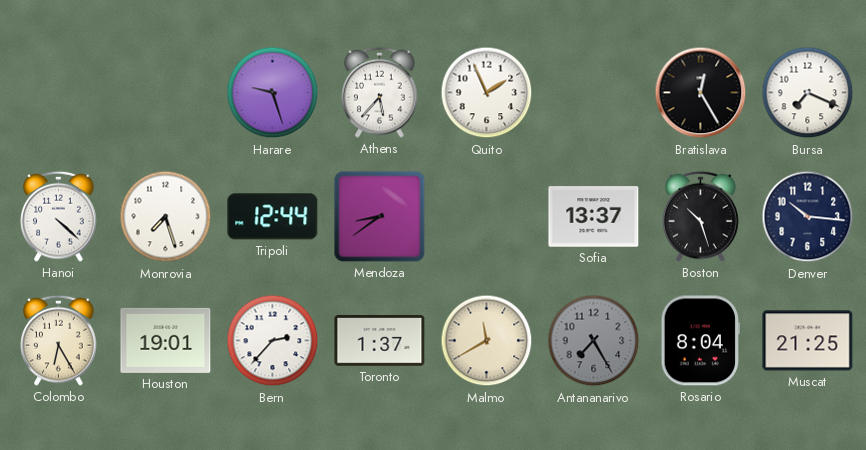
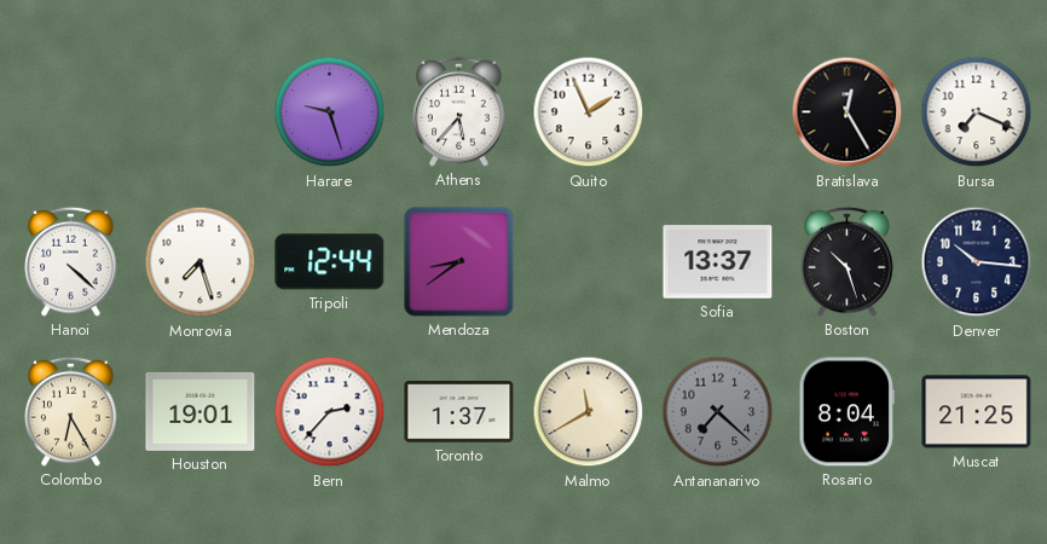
Antananarivo: 7:25 -> 7:22
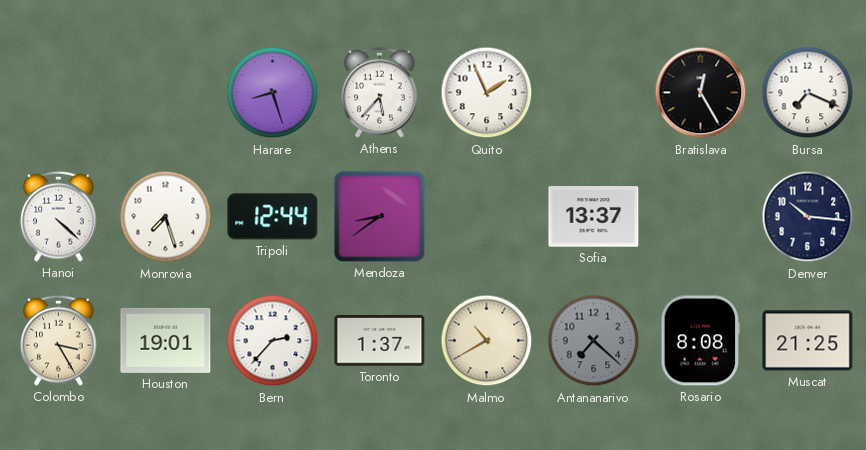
Harare: 9:27 -> 8:27
Boston: 10:27 -> none
Colombo: 6:25 -> 3:25
Malmo: 11:40 -> 10:40
Rosario: 8:04 -> 8:08
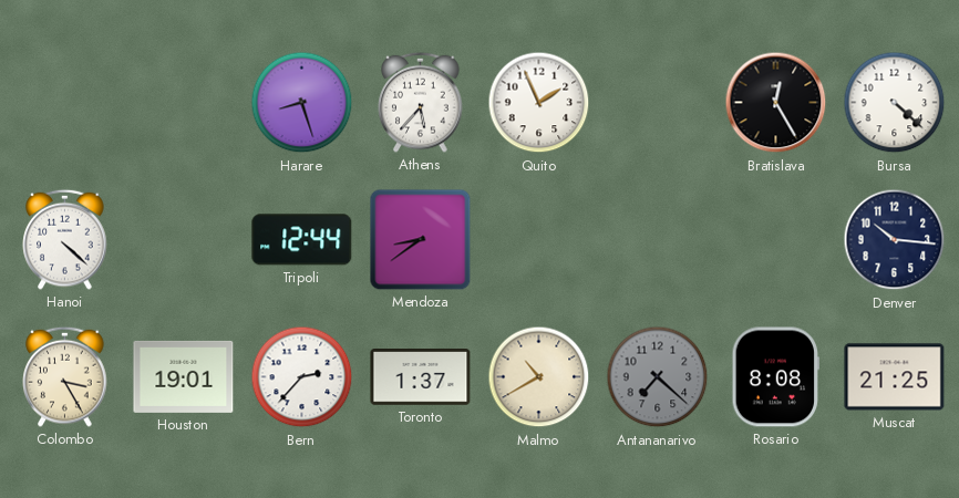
Bursa: 7:19 -> 4:22
Monrovia: 7:27 -> none
Sofia: 13:37 -> none
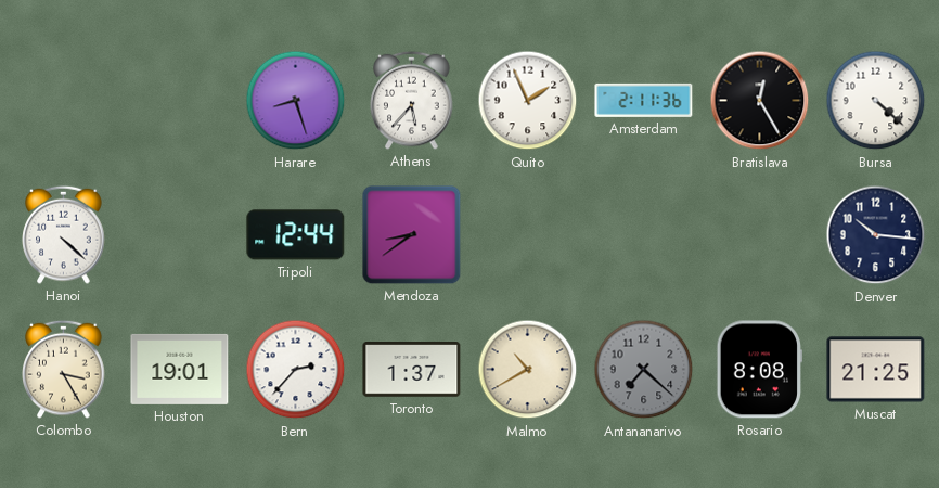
Amsterdam: none -> 2:11
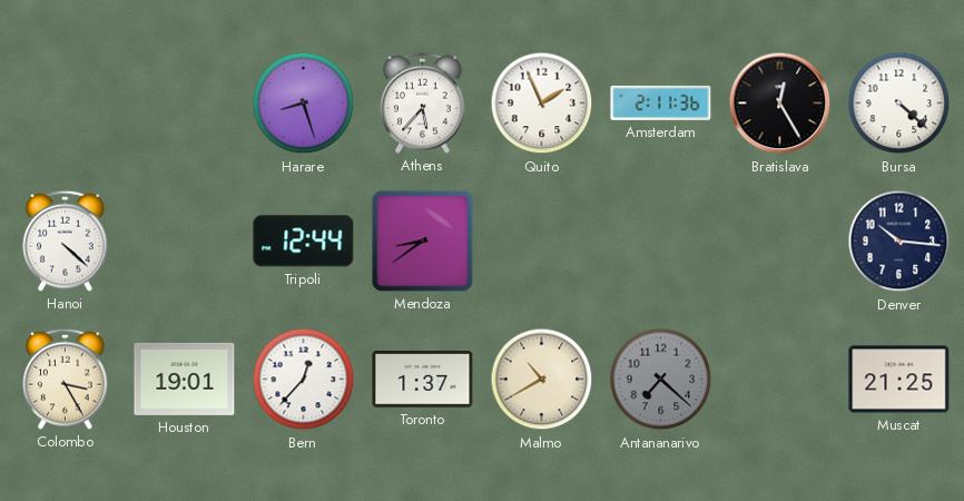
Bern: 2:37 -> 12:37
Rosario: 8:08 -> none
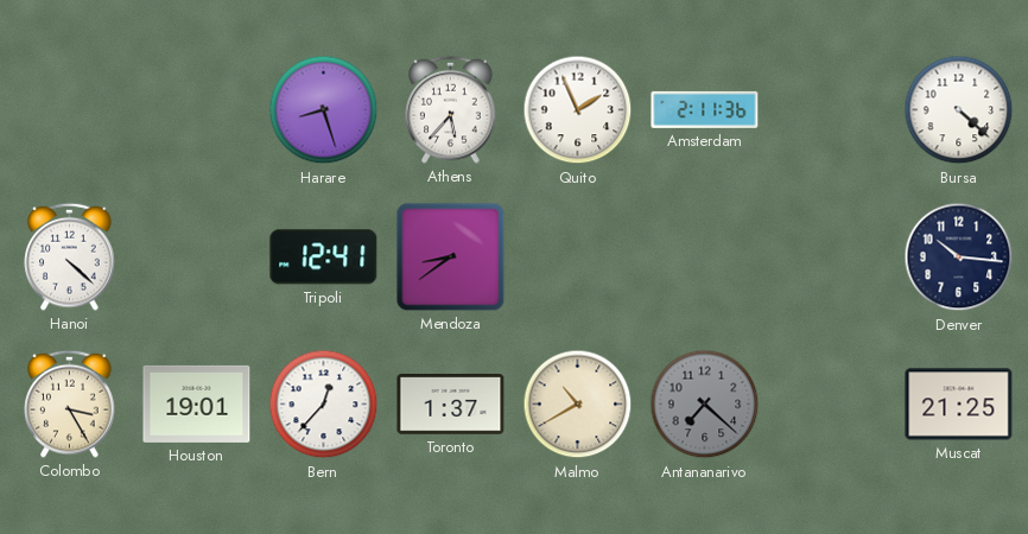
Bratislava: 12:25 -> none
Tripoli: 12:44 -> 12:41
